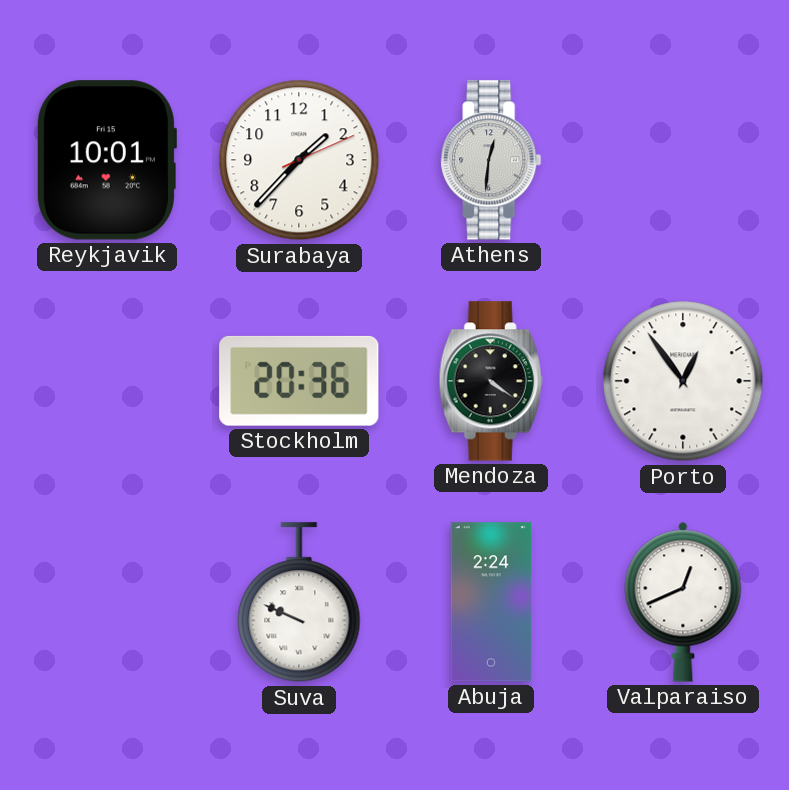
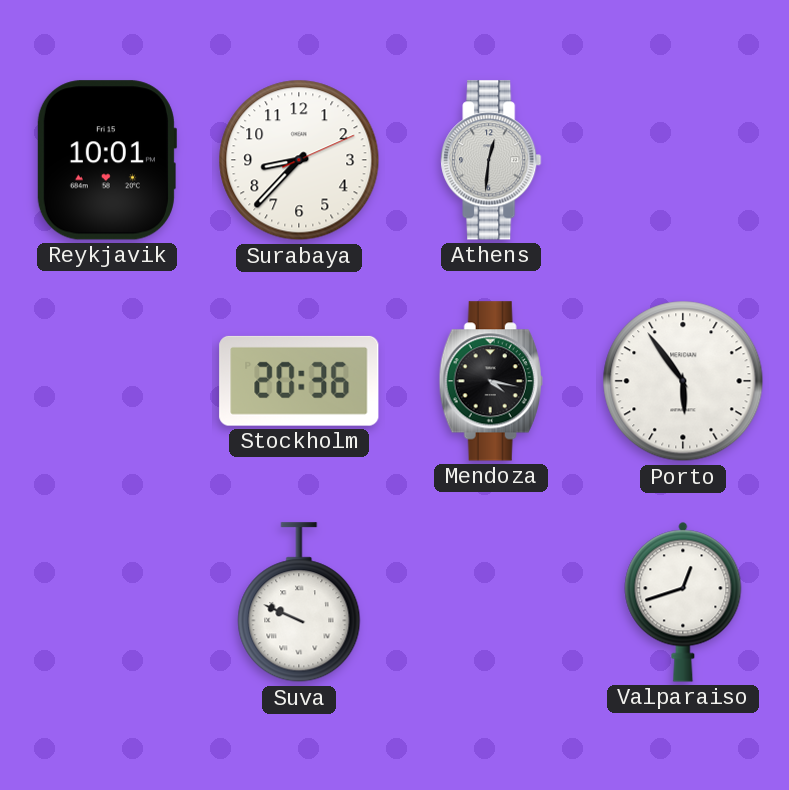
Surabaya: 1:37 -> 8:37
Mendoza: 4:21 -> 4:17
Porto: 12:54 -> 5:54
Abuja: 2:24 -> none
Valparaiso: 12:41 -> 12:42
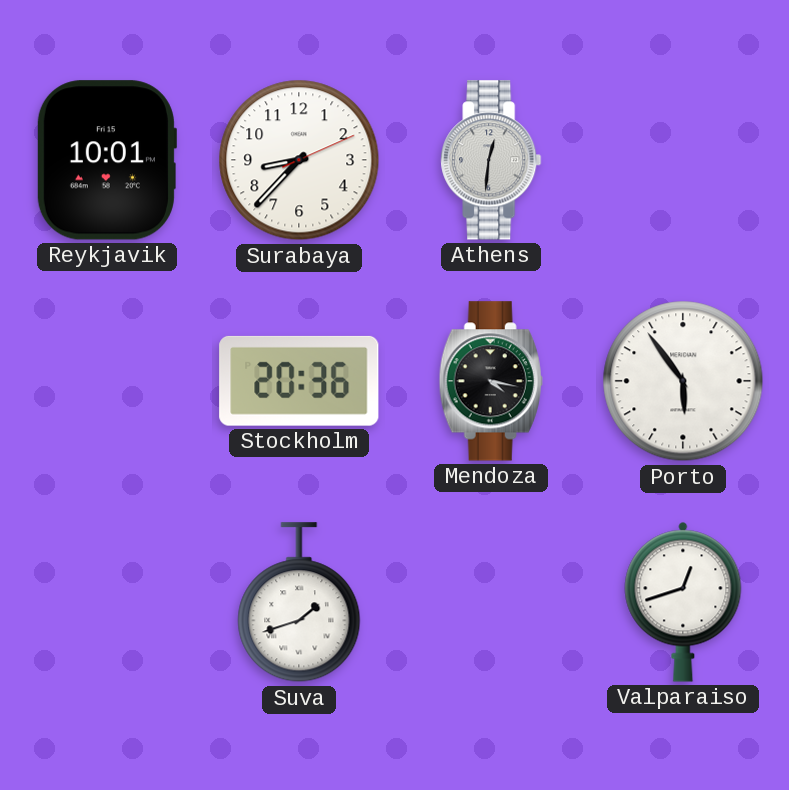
Suva: 9:49 -> 1:42
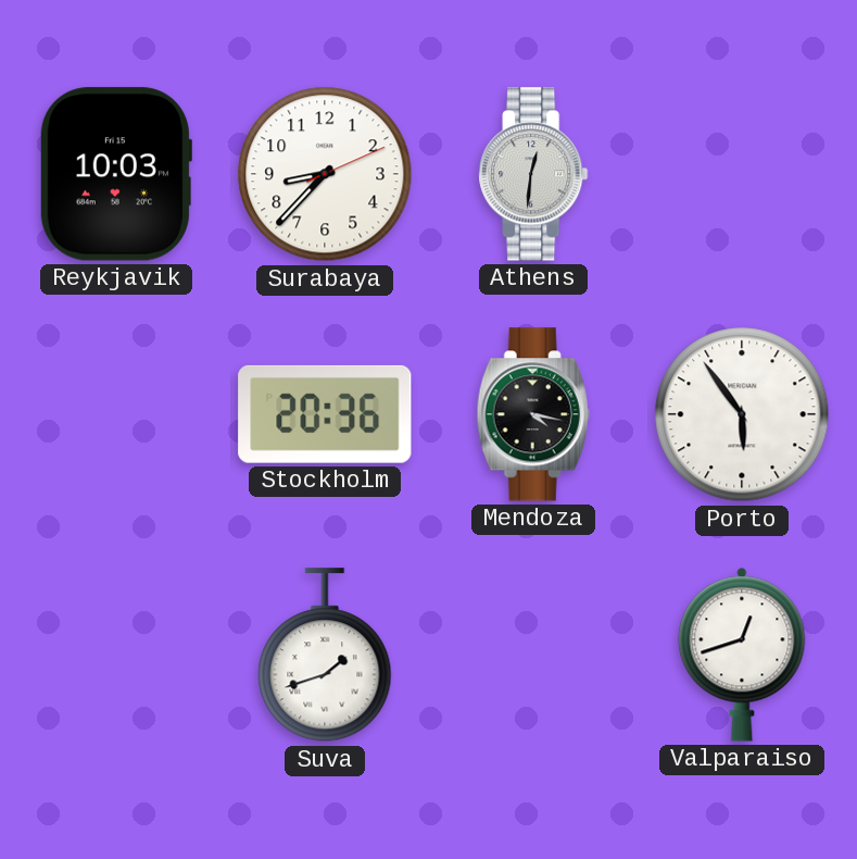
Reykjavik: 10:01 -> 10:03
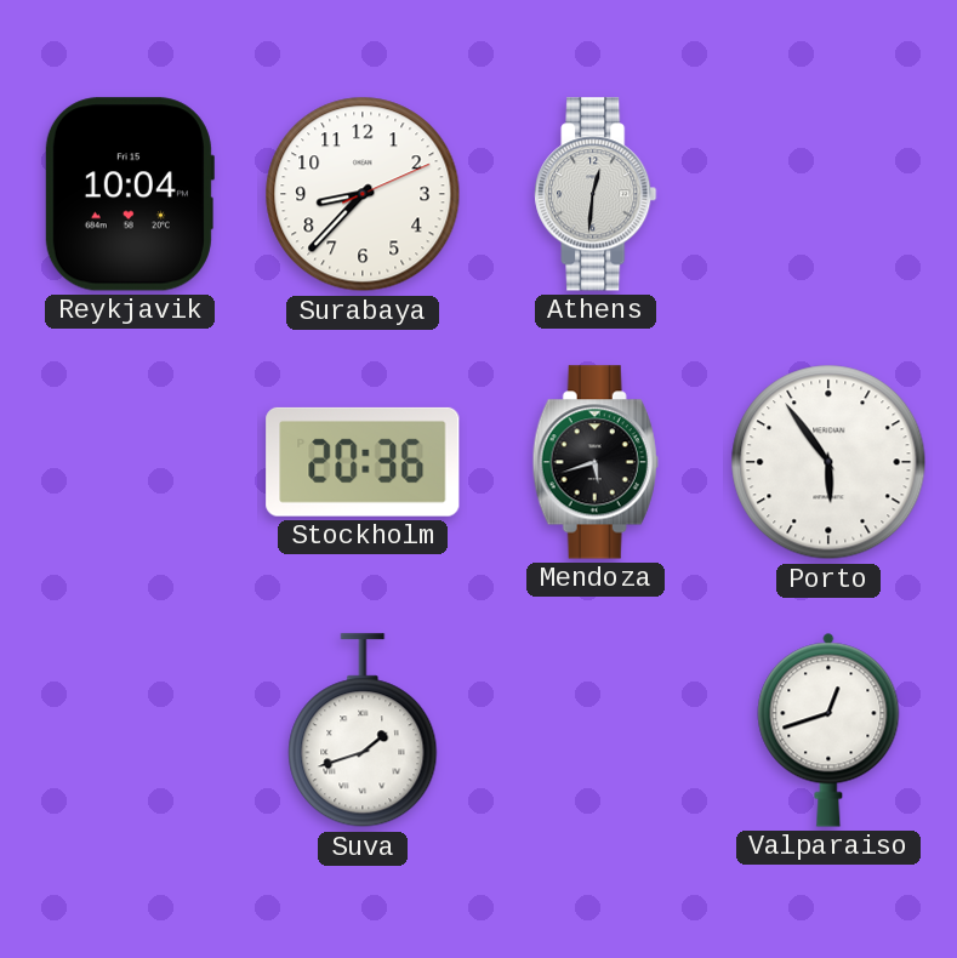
Reykjavik: 10:03 -> 10:04
Mendoza: 4:17 -> 5:42
